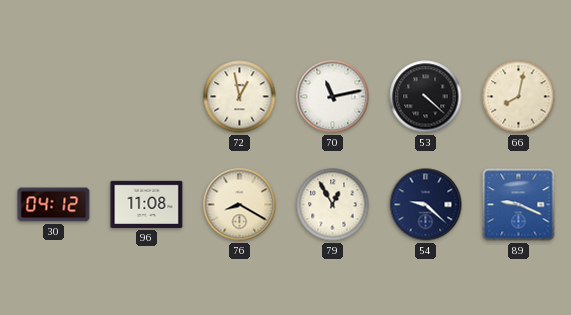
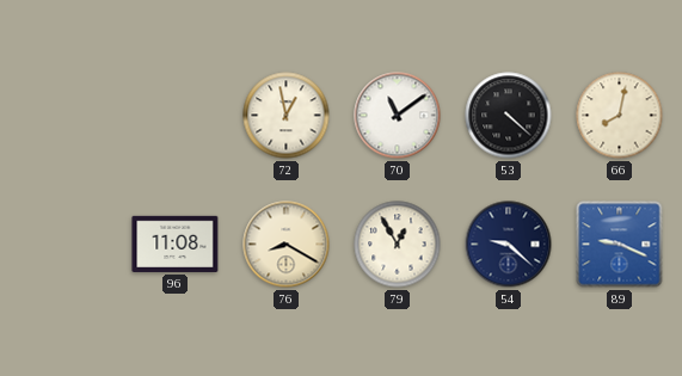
70: 11:13 -> 11:09
30: 04:12 -> none
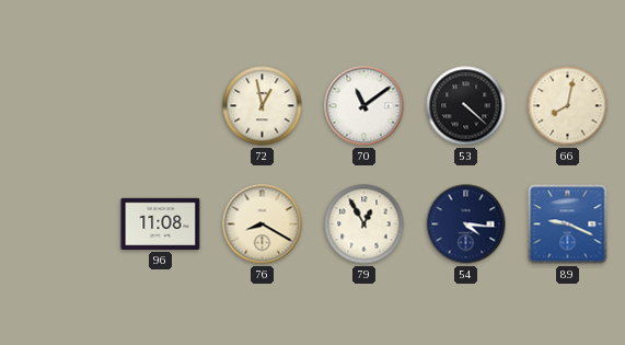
54: 9:22 -> 4:16
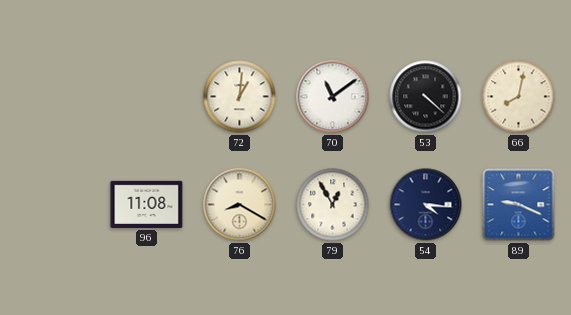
72: 12:58 -> 1:01
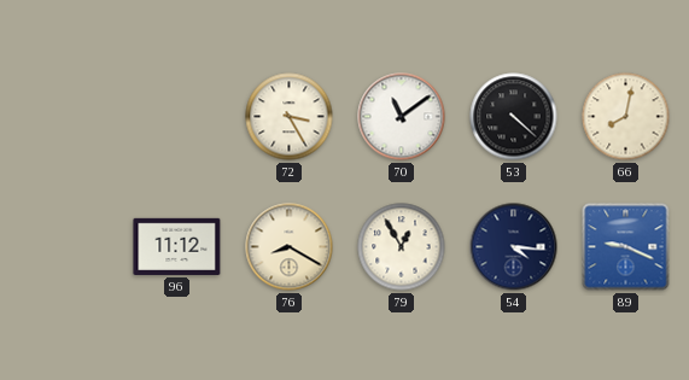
72: 1:01 -> 3:25
96: 11:08 -> 11:12
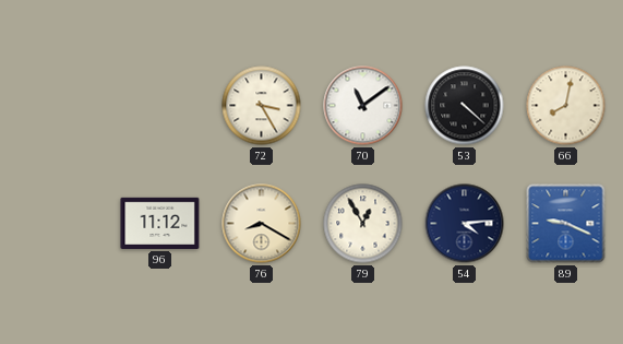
54: 4:16 -> 4:14
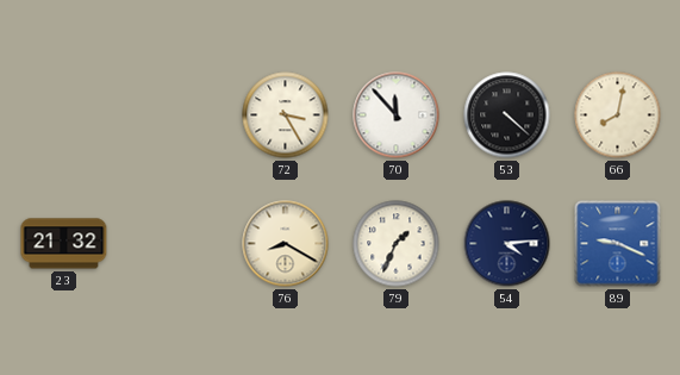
70: 11:09 -> 11:53
23: none -> 21:32
96: 11:12 -> none
79: 12:55 -> 1:34
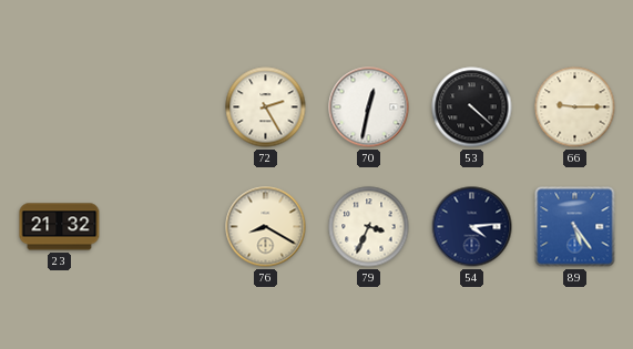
72: 3:25 -> 2:25
70: 11:53 -> 12:32
66: 8:02 -> 9:15
79: 1:34 -> 3:34
89: 9:19 -> 5:24
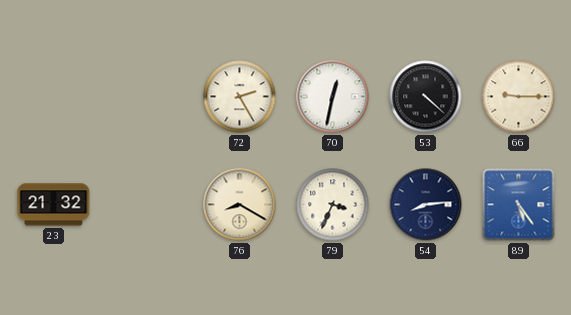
54: 4:14 -> 8:14
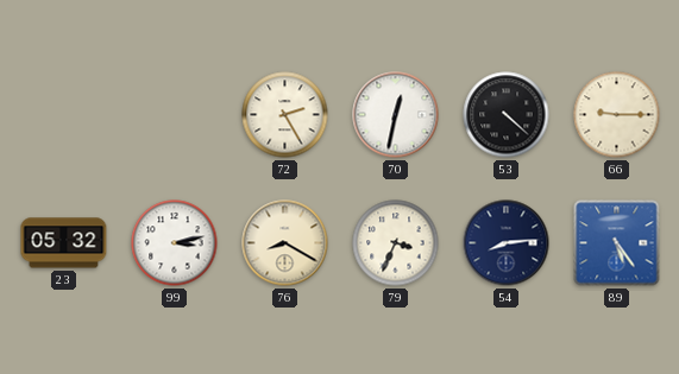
23: 21:32 -> 05:32
99: none -> 3:13
